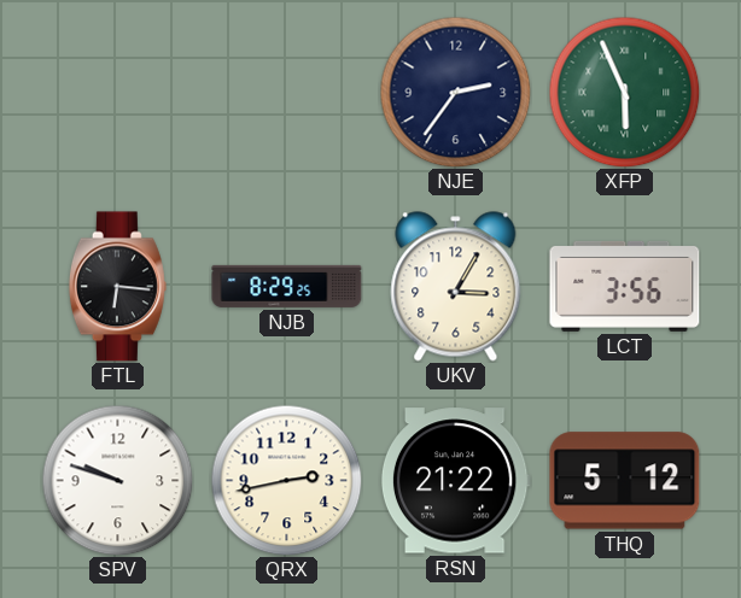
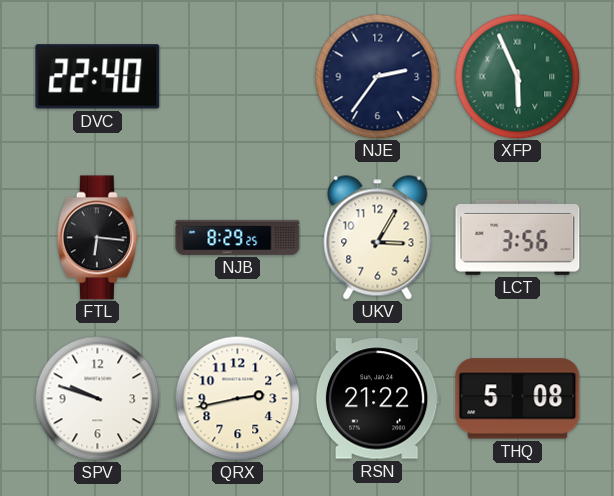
DVC: none -> 22:40
THQ: 5:12 -> 5:08
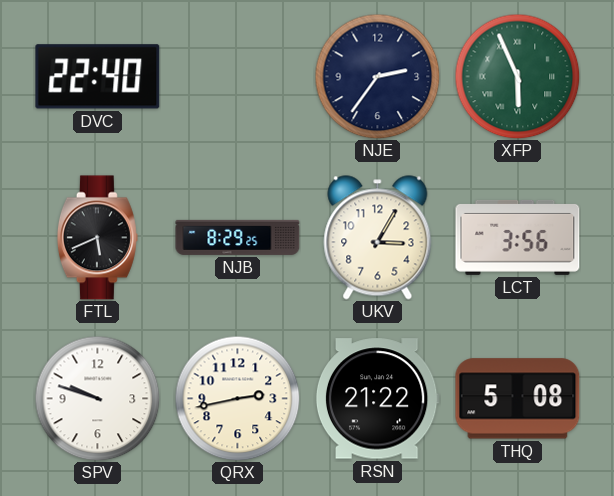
FTL: 6:16 -> 5:41
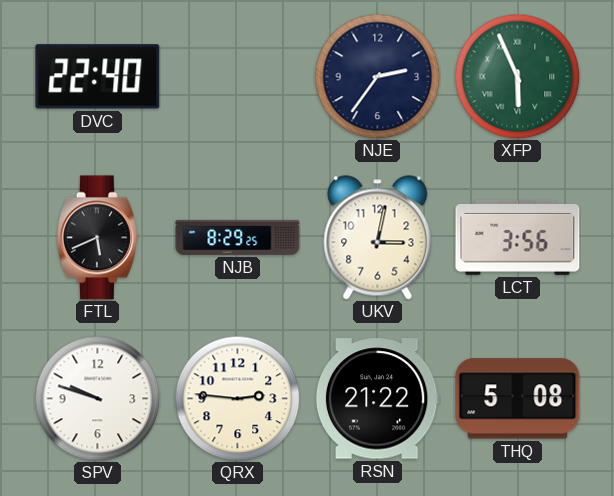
UKV: 3:05 -> 3:02
QRX: 2:43 -> 2:46
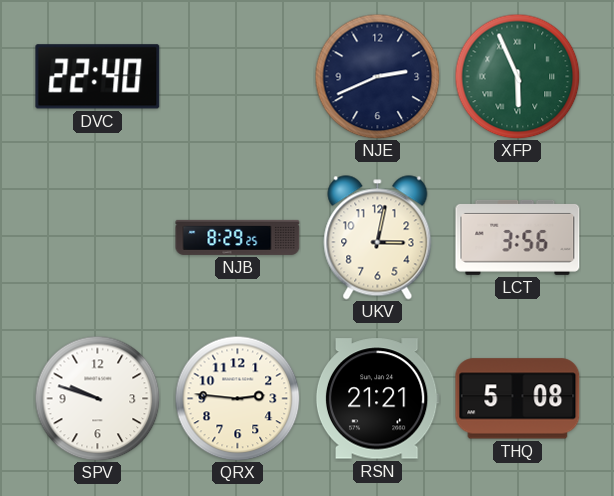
NJE: 2:36 -> 2:41
FTL: 5:41 -> none
RSN: 21:22 -> 21:21
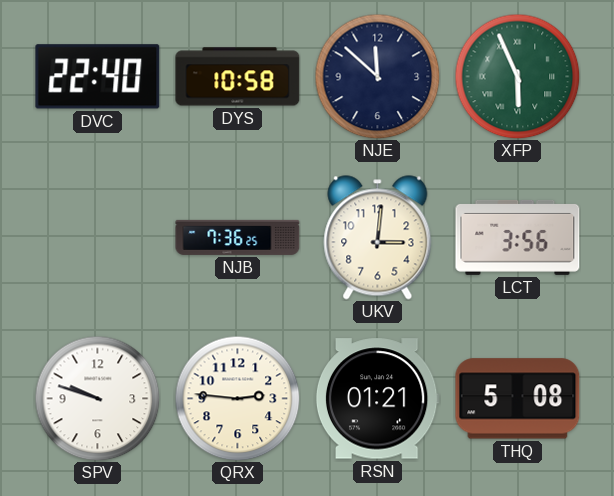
DYS: none -> 10:58
NJE: 2:41 -> 11:52
NJB: 8:29 -> 7:36
UKV: 3:02 -> 3:01
RSN: 21:21 -> 01:21
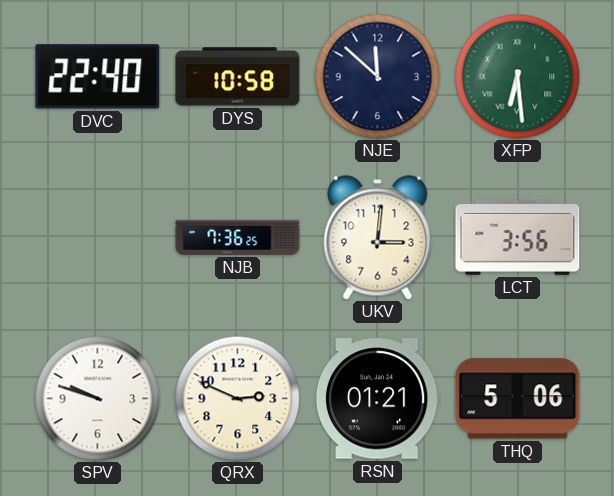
XFP: 5:56 -> 6:29
QRX: 2:46 -> 2:49
THQ: 5:08 -> 5:06
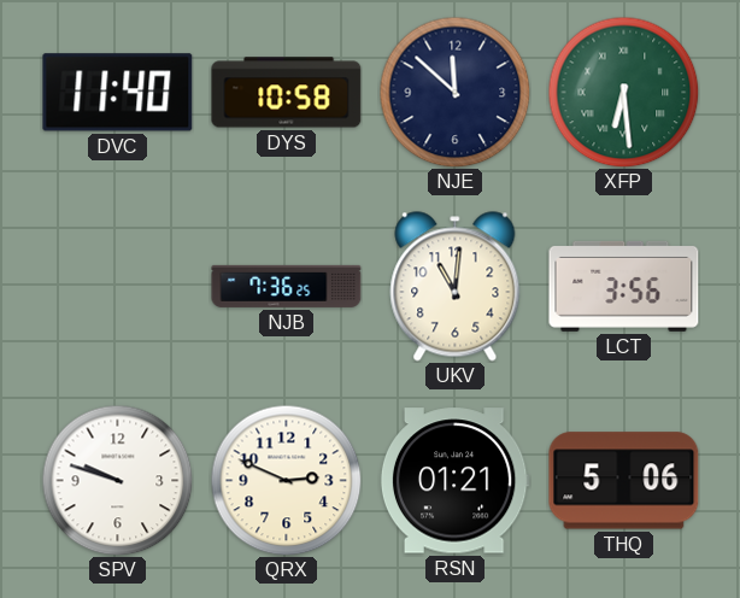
DVC: 22:40 -> 11:40
UKV: 3:01 -> 11:01
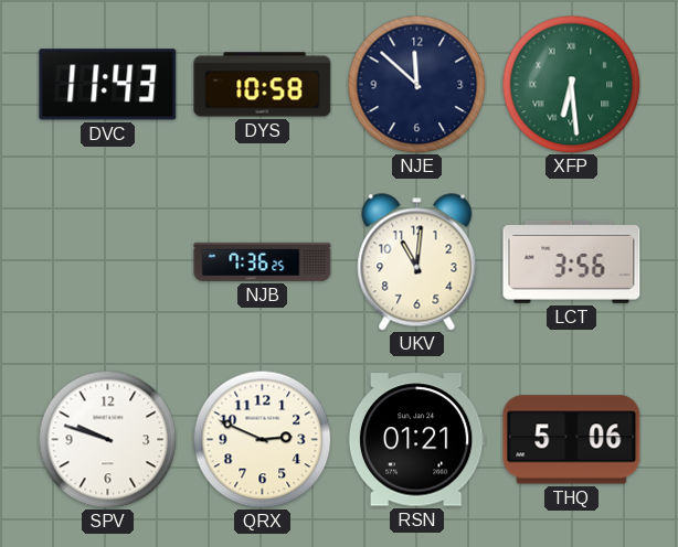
DVC: 11:40 -> 11:43
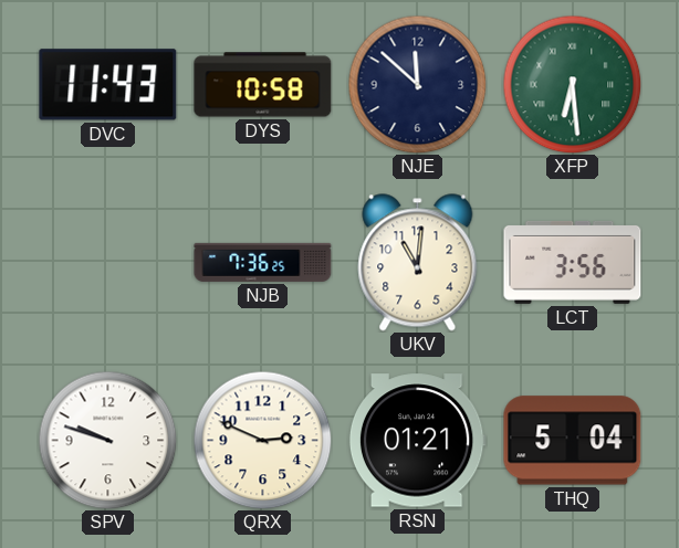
THQ: 5:06 -> 5:04
